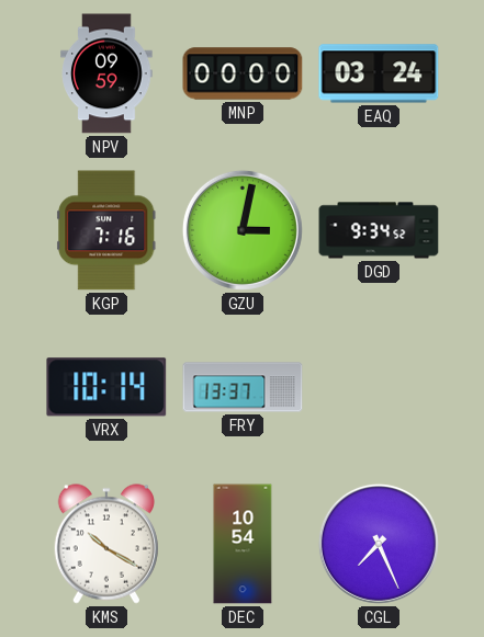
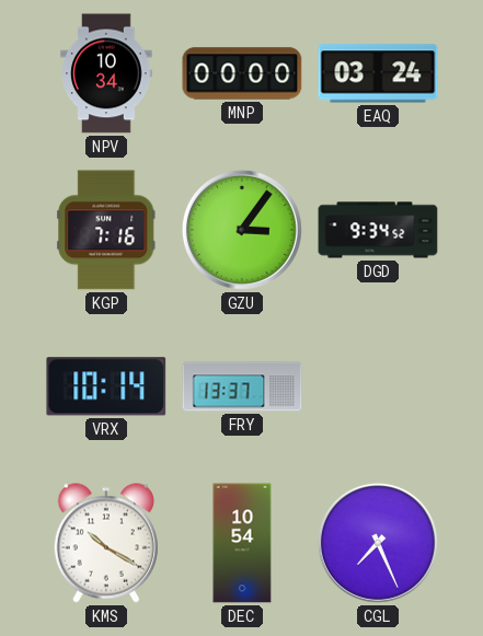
NPV: 09:59 -> 10:34
GZU: 3:02 -> 3:06
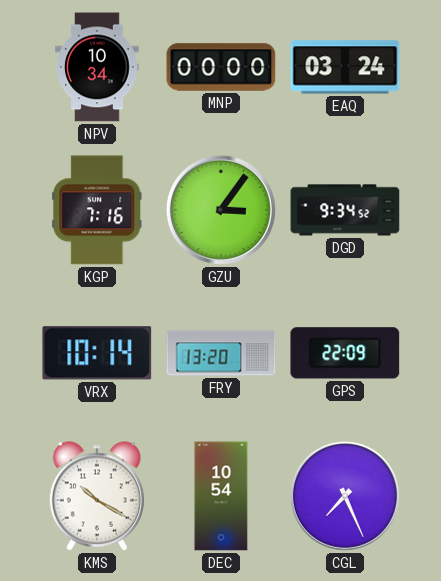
FRY: 13:37 -> 13:20
GPS: none -> 22:09
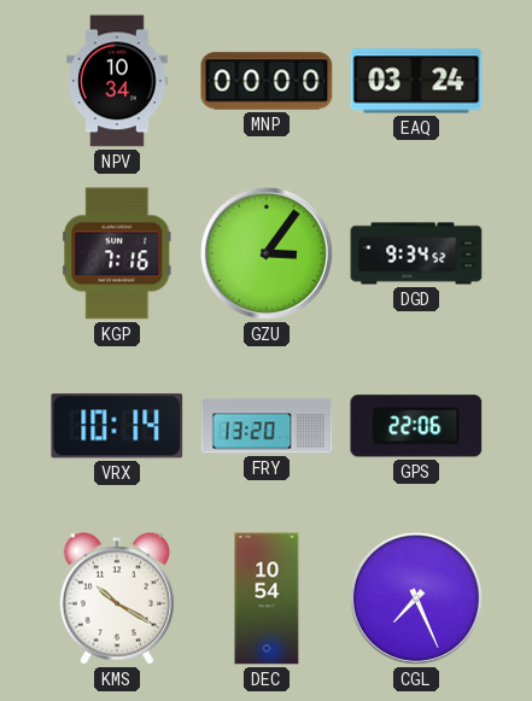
GPS: 22:09 -> 22:06
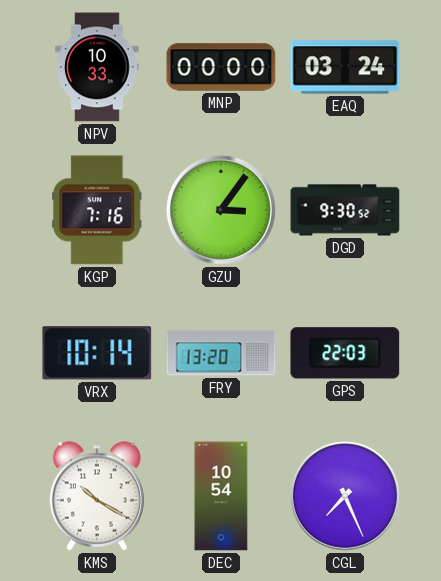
NPV: 10:34 -> 10:33
DGD: 9:34 -> 9:30
GPS: 22:06 -> 22:03
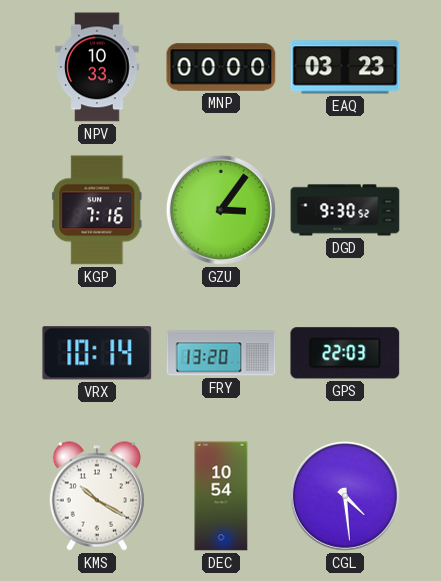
EAQ: 03:24 -> 03:23
CGL: 7:26 -> 4:29
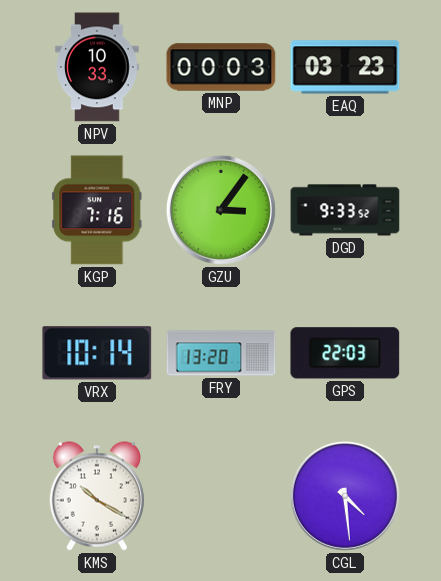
MNP: 00:00 -> 00:03
DGD: 9:30 -> 9:33
DEC: 10:54 -> none
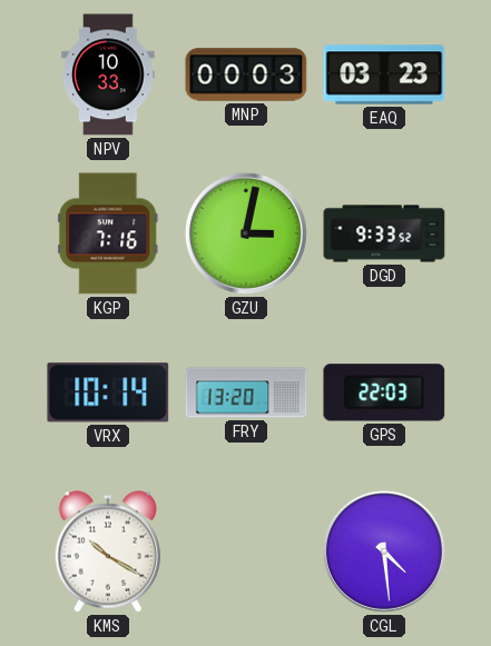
GZU: 3:06 -> 3:02
